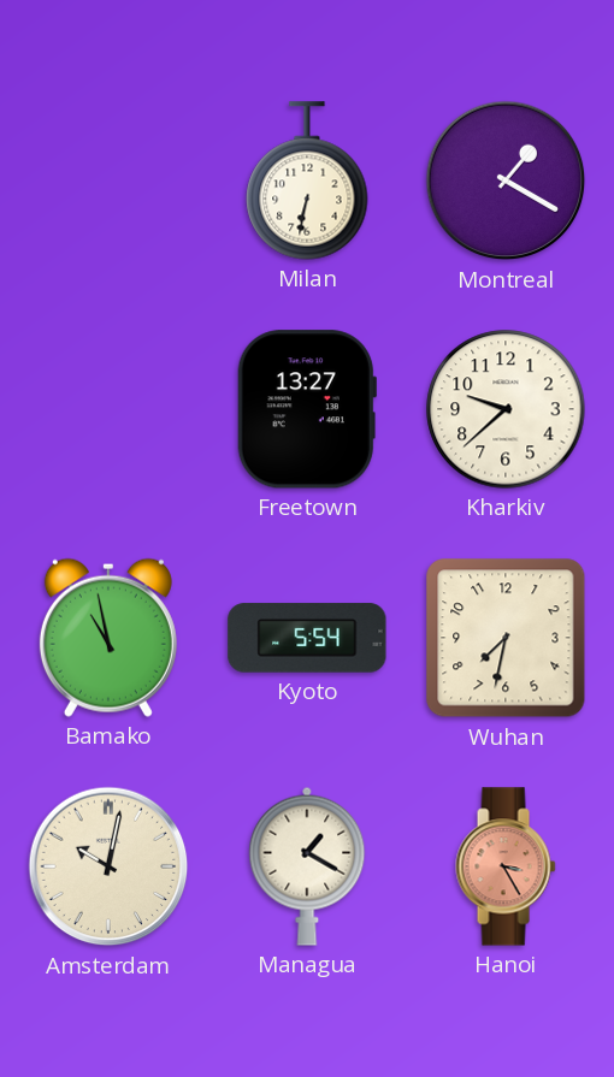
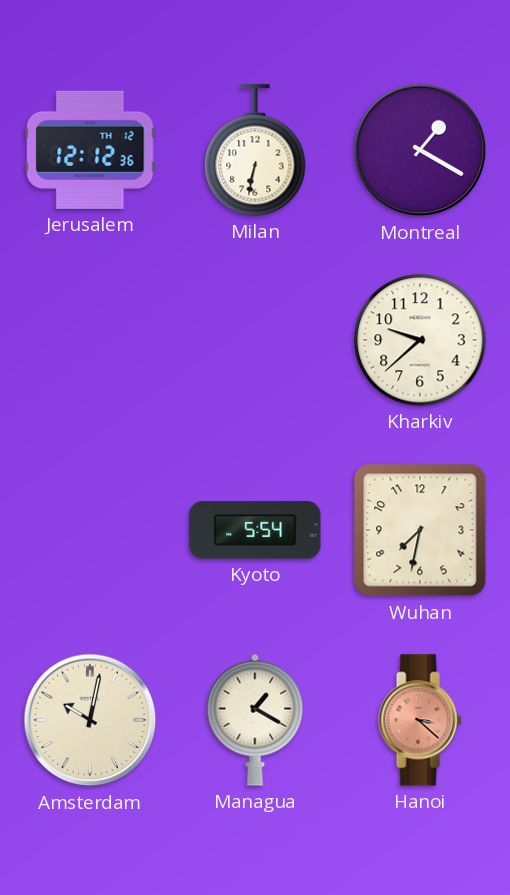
Jerusalem: none -> 12:12
Freetown: 13:27 -> none
Bamako: 10:58 -> none
Hanoi: 3:25 -> 3:22
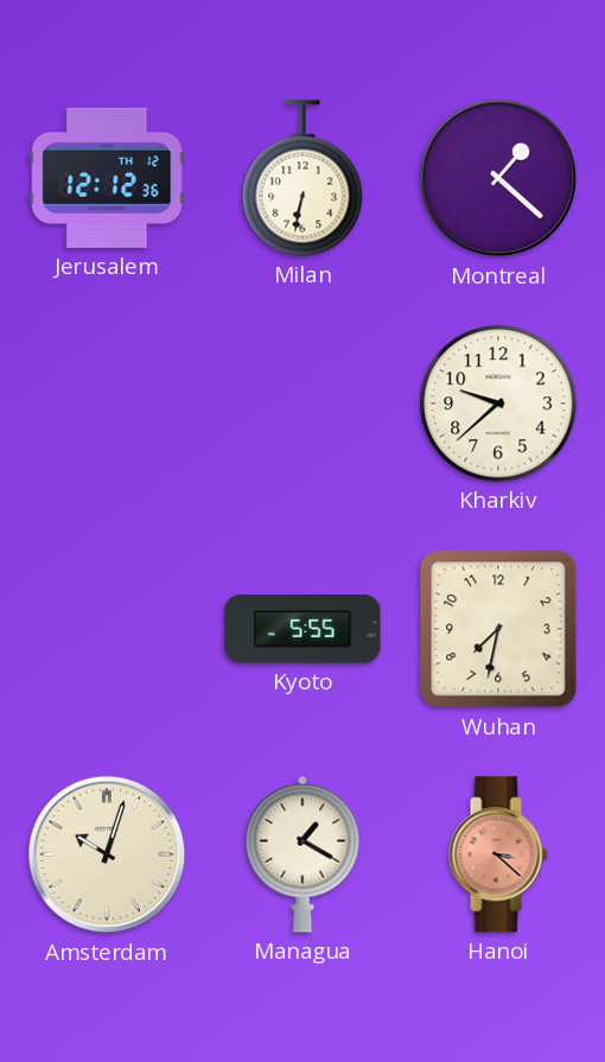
Montreal: 1:20 -> 1:22
Kyoto: 5:54 -> 5:55
Amsterdam: 10:02 -> 10:03
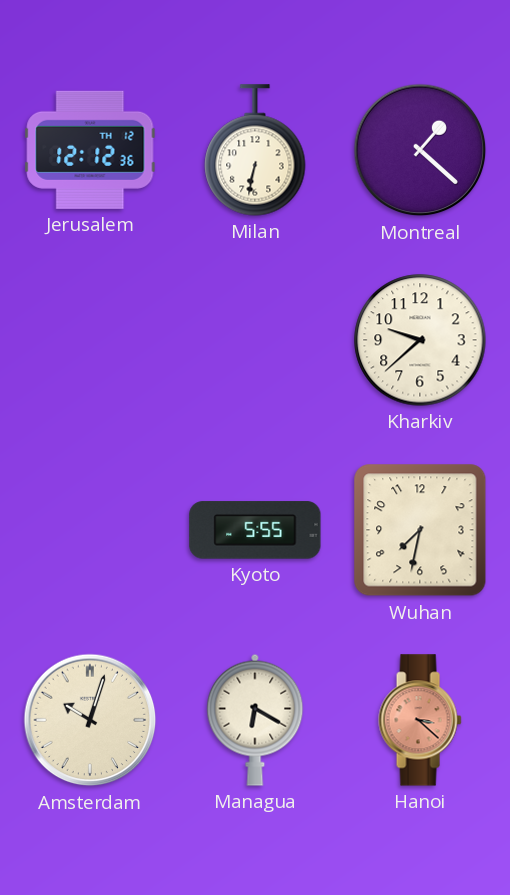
Managua: 1:20 -> 6:20
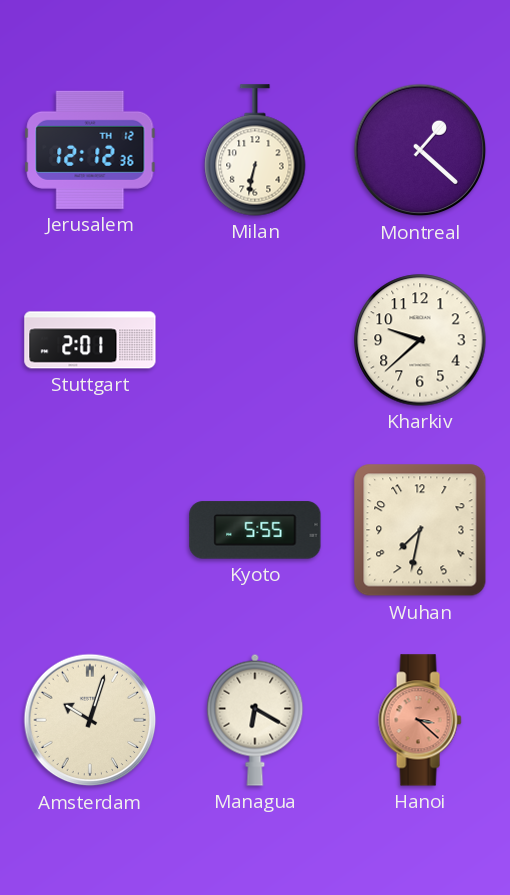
Stuttgart: none -> 2:01
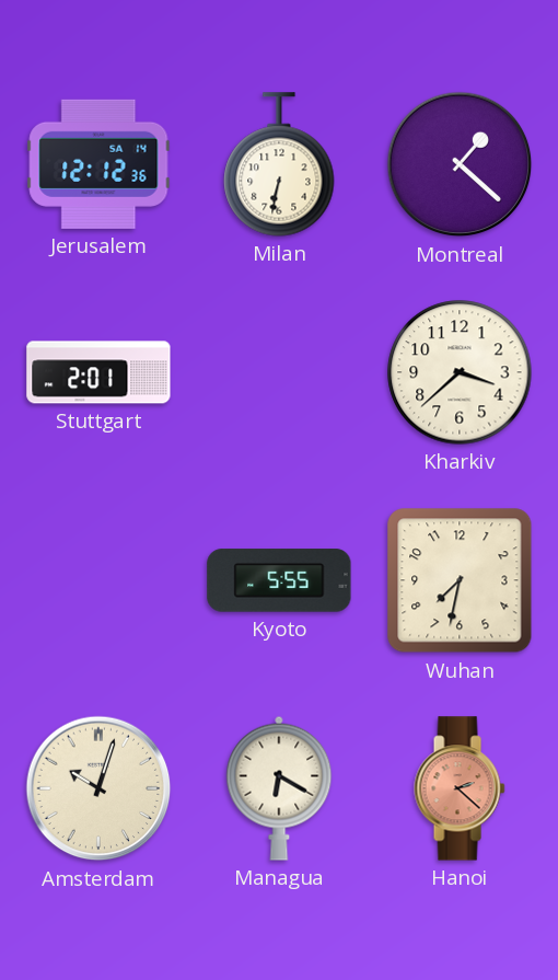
Jerusalem date: TH 12 -> SA 14
Kharkiv: 9:38 -> 3:38
Hanoi: 3:22 -> 2:22
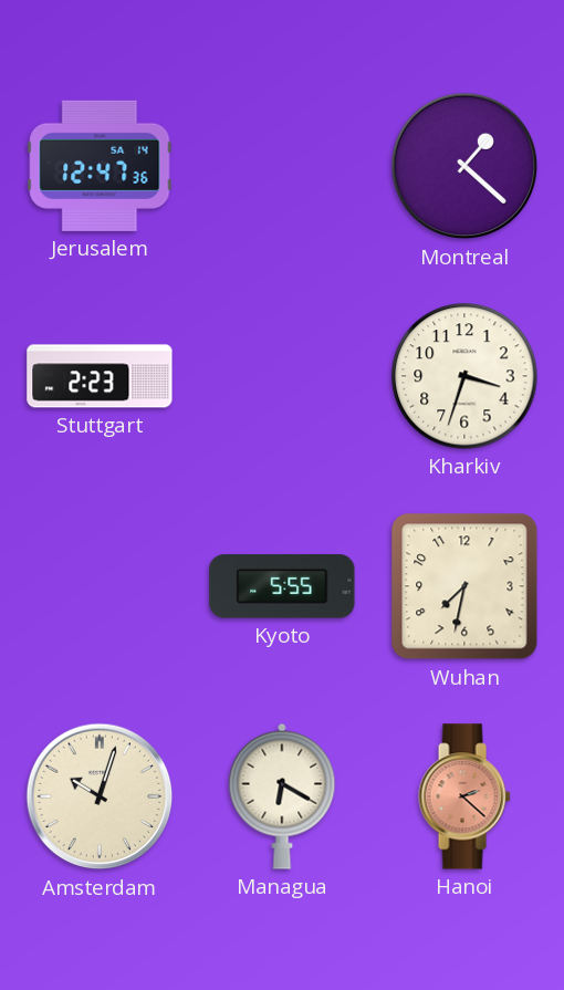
Jerusalem: 12:12 -> 12:47
Milan: 6:32 -> none
Stuttgart: 2:01 -> 2:23
Kharkiv: 3:38 -> 3:33
